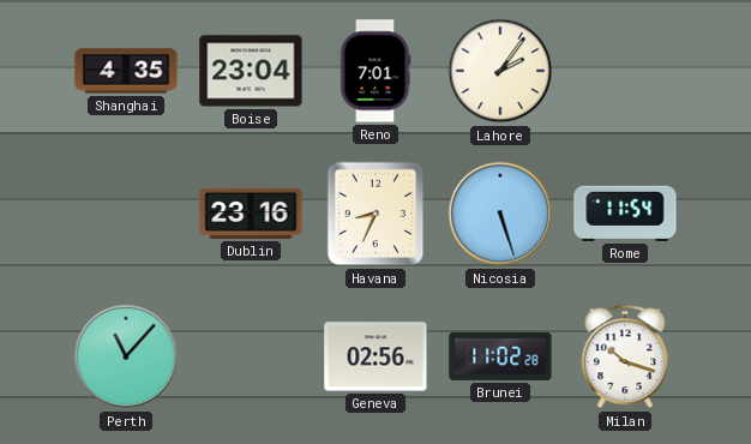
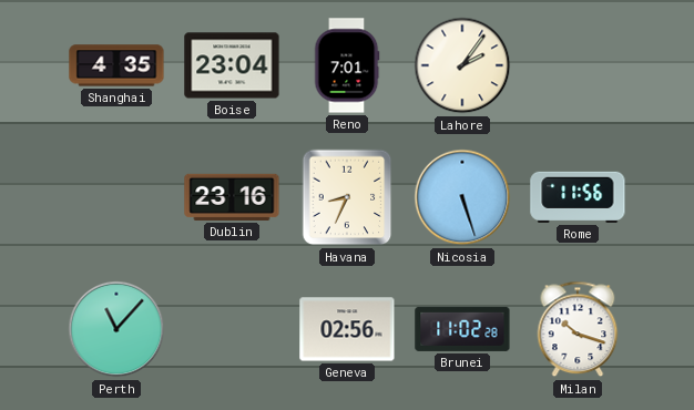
Rome: 11:54 -> 11:56
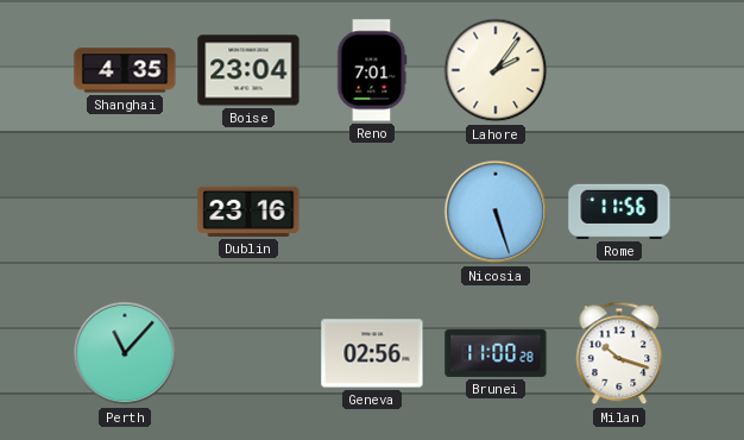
Havana: 8:34 -> none
Brunei: 11:02 -> 11:00
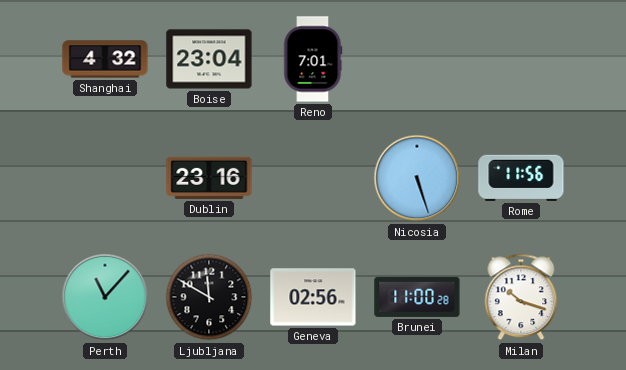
Shanghai: 4:35 -> 4:32
Lahore: 2:06 -> none
Ljubljana: none -> 11:50
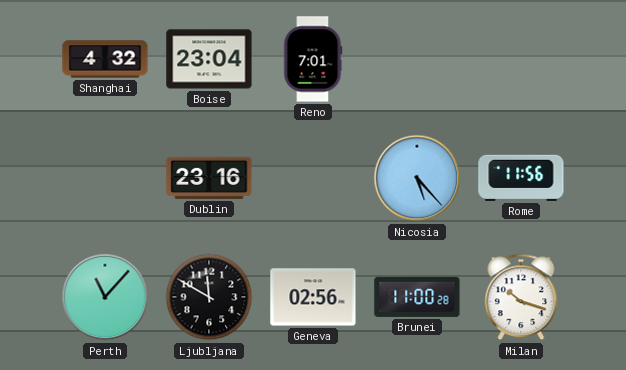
Nicosia: 5:27 -> 5:23
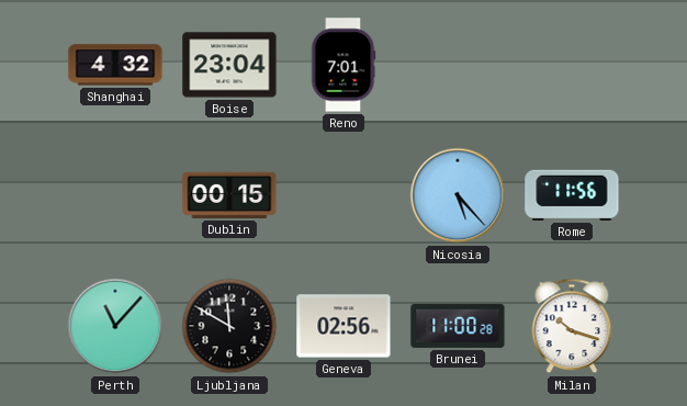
Dublin: 23:16 -> 00:15
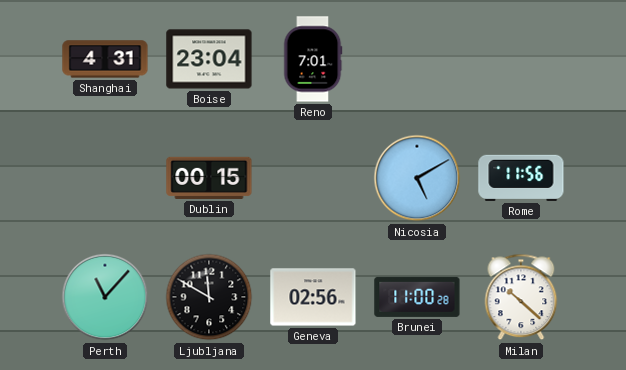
Shanghai: 4:32 -> 4:31
Nicosia: 5:23 -> 5:10
Milan: 10:18 -> 10:22
